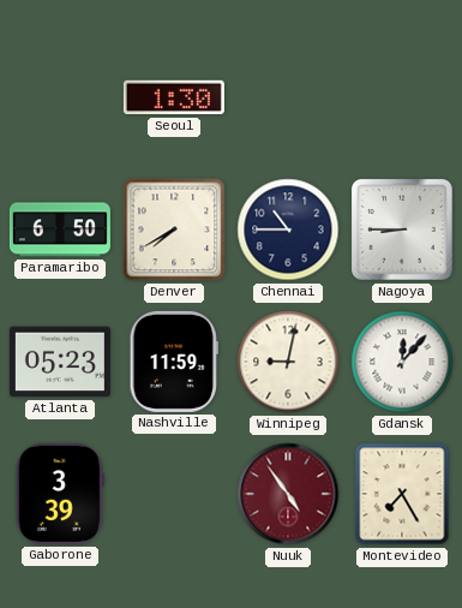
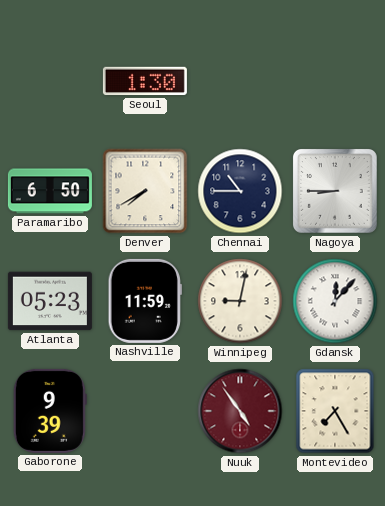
Gaborone: 3:39 -> 9:39
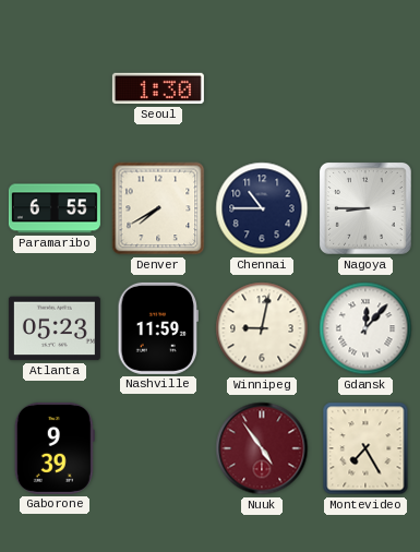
Paramaribo: 6:50 -> 6:55
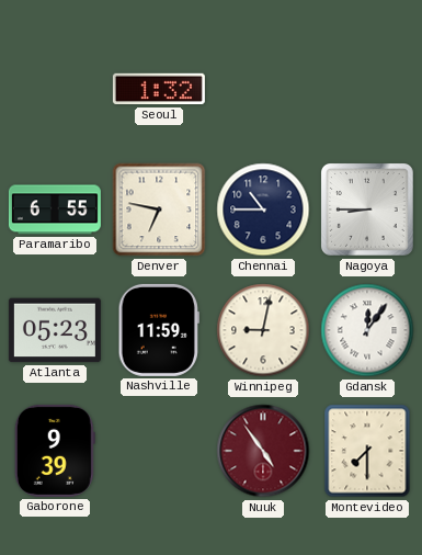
Seoul: 1:30 -> 1:32
Denver: 7:40 -> 6:47
Gdansk: 12:07 -> 12:06
Montevideo: 7:25 -> 7:30
